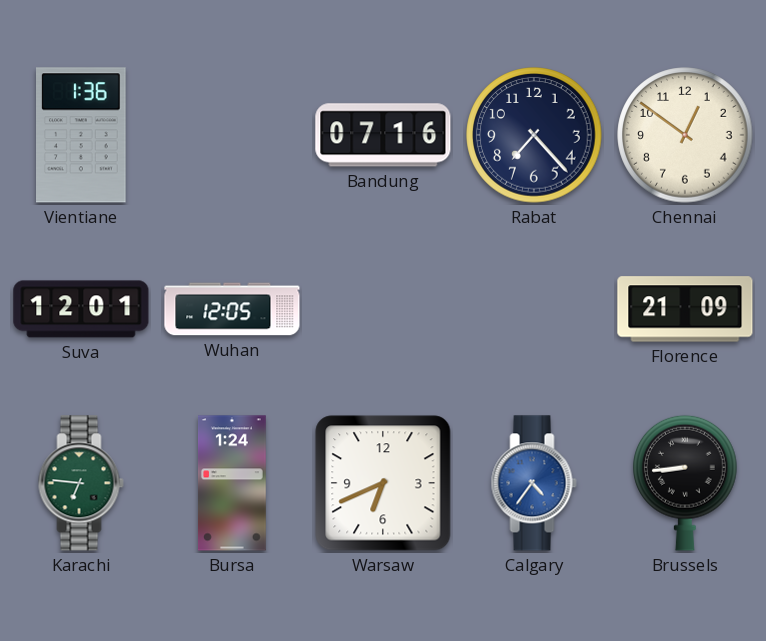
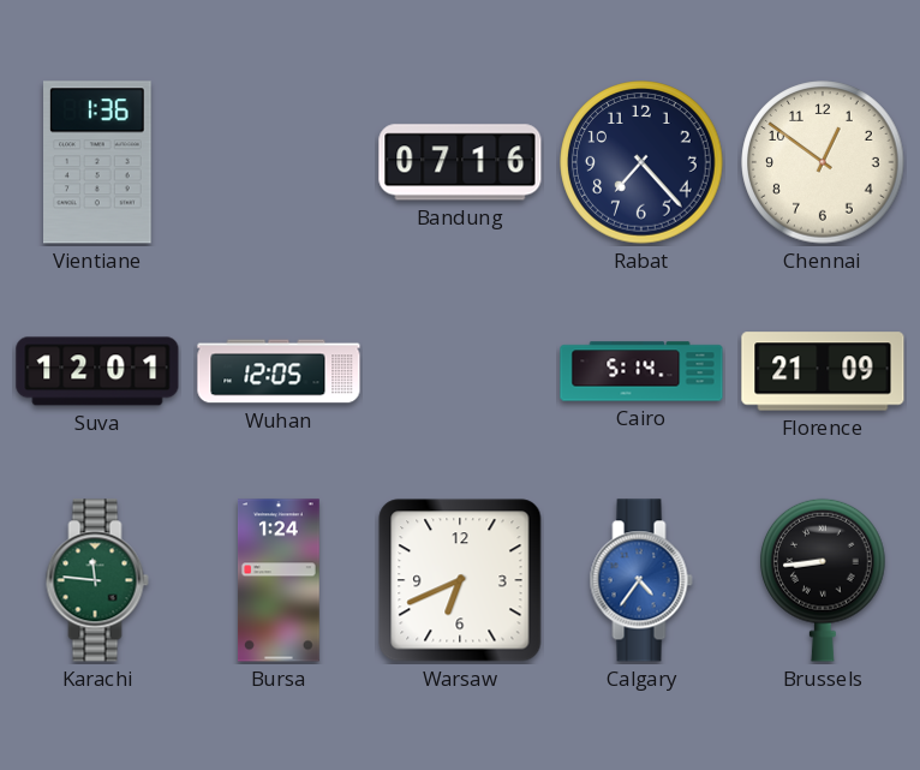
Cairo: none -> 5:14
Karachi: 6:46 -> 11:46
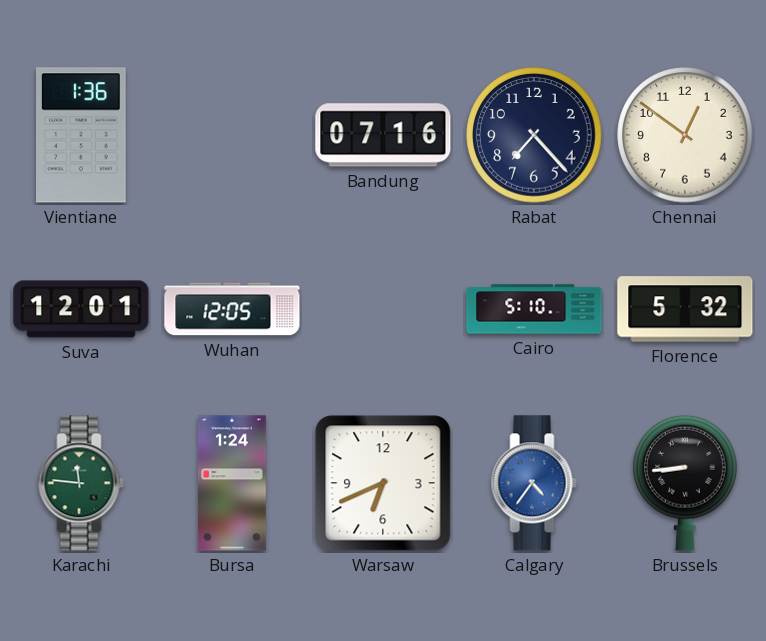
Cairo: 5:14 -> 5:10
Florence: 21:09 -> 5:32
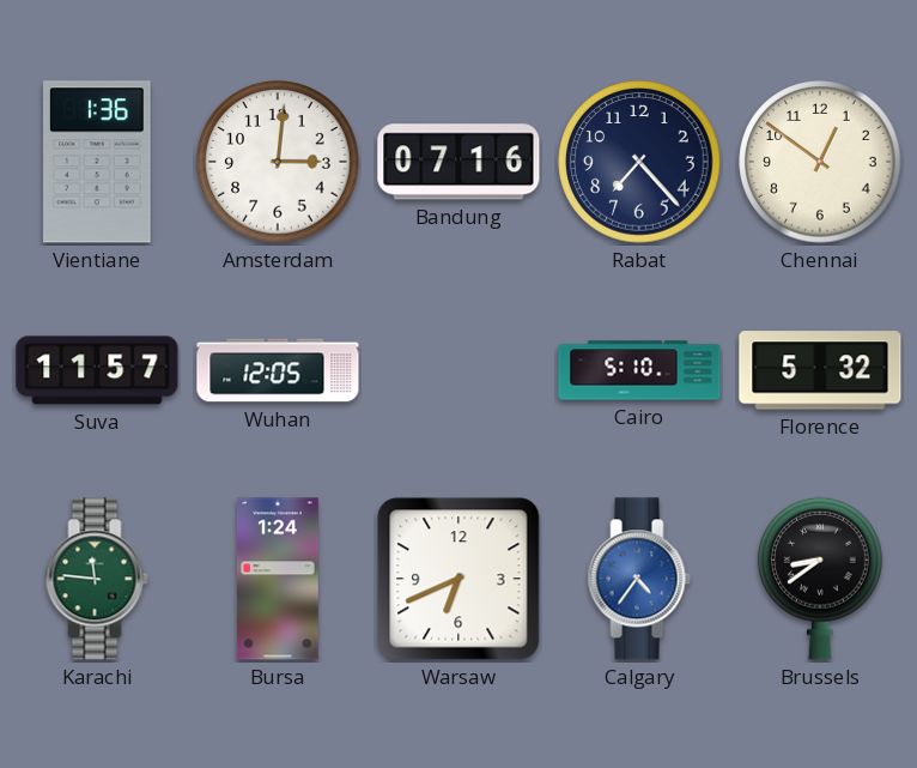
Amsterdam: none -> 3:01
Suva: 12:01 -> 11:57
Brussels: 8:44 -> 8:39
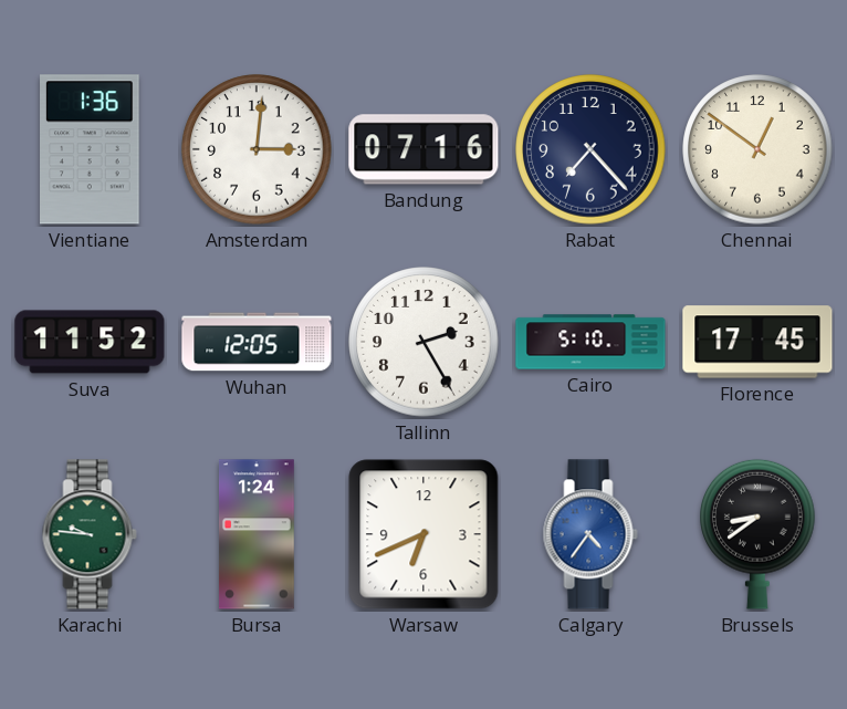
Suva: 11:57 -> 11:52
Tallinn: none -> 2:25
Florence: 5:32 -> 17:45
Karachi: 11:46 -> 9:46
